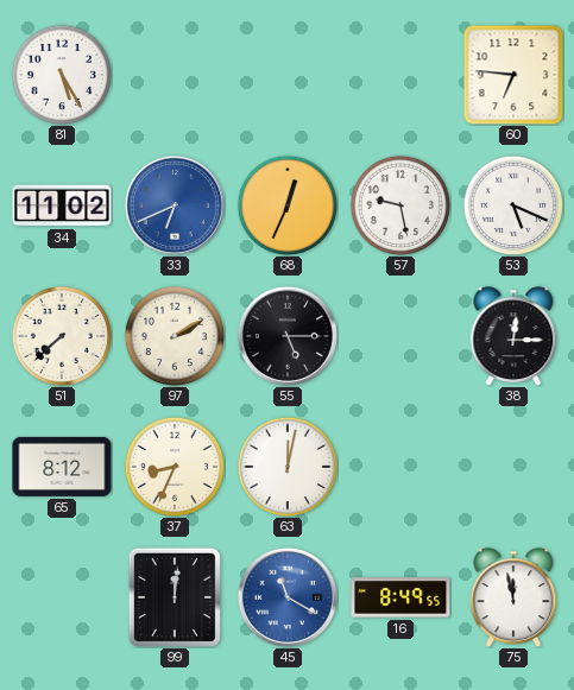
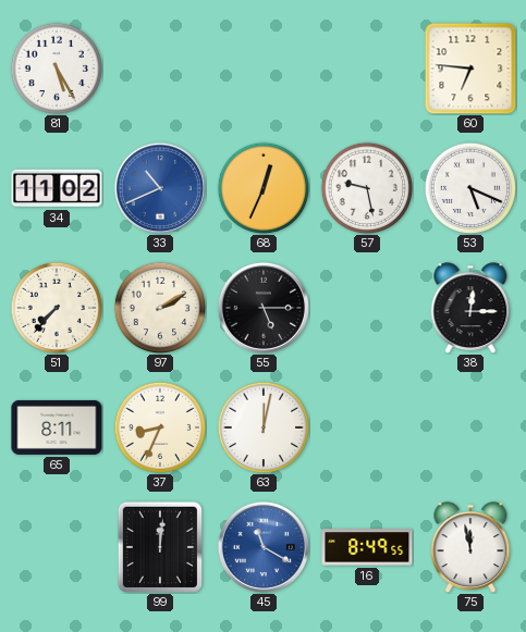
33: 6:41 -> 10:41
51: 7:38 -> 7:37
65: 8:12 -> 8:11
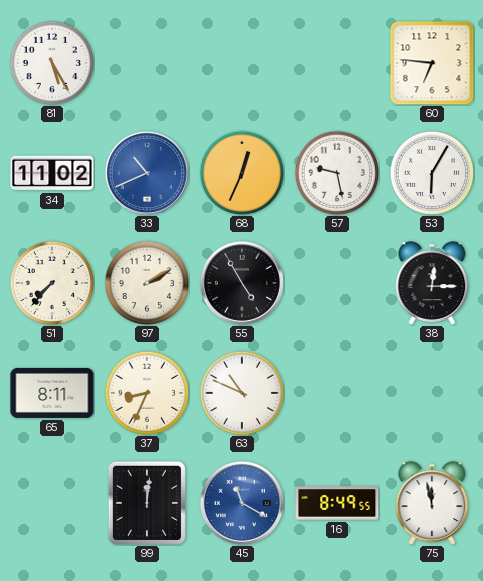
53: 5:19 -> 6:05
55: 5:15 -> 4:55
63: 12:02 -> 10:49
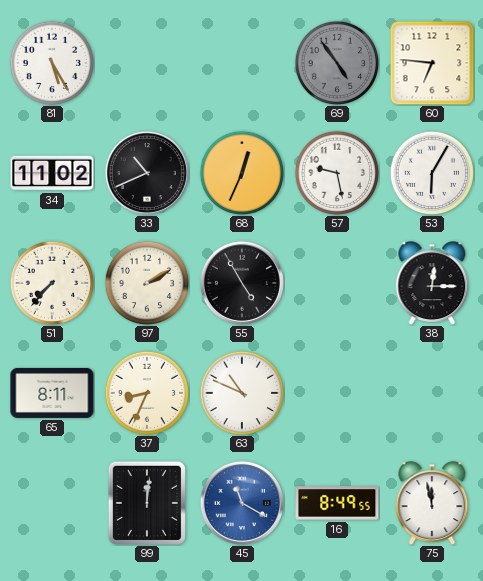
69: none -> 4:54
33 dial: blue -> black
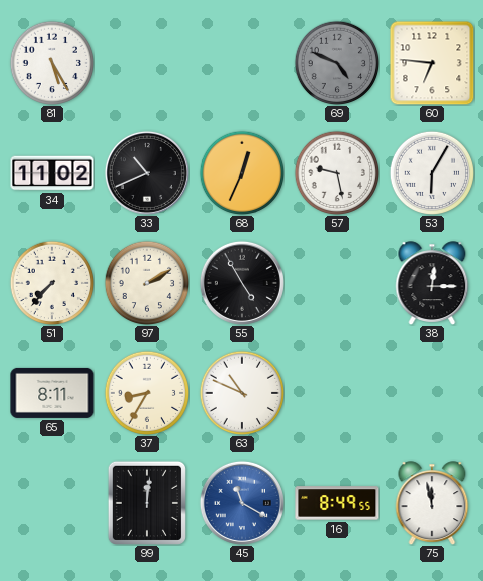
69: 4:54 -> 4:49
37: 8:34 -> 8:35
